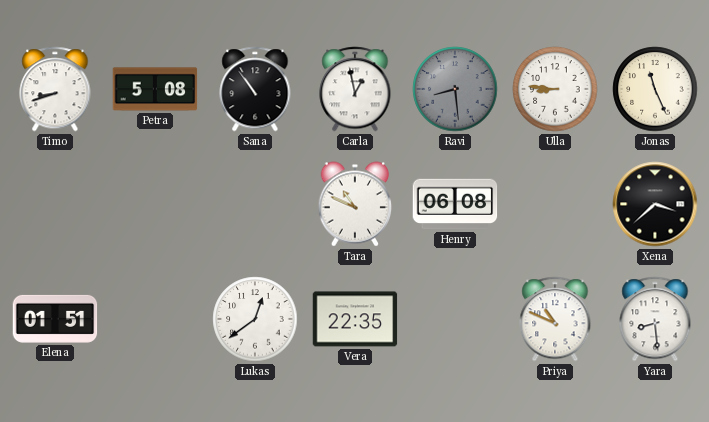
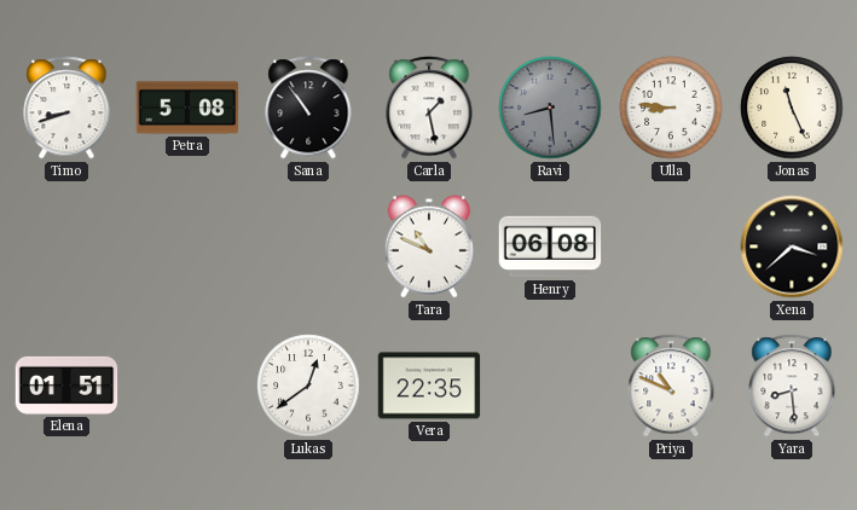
Carla: 12:58 -> 1:28
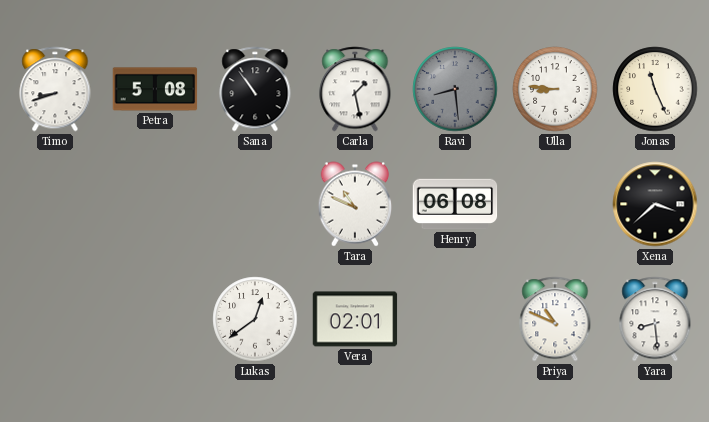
Elena: 01:51 -> none
Vera: 22:35 -> 02:01
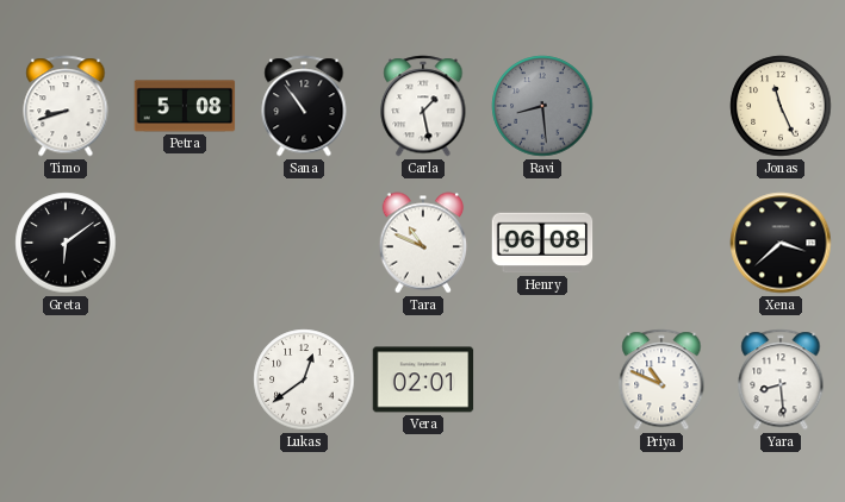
Ulla: 8:46 -> none
Greta: none -> 6:09
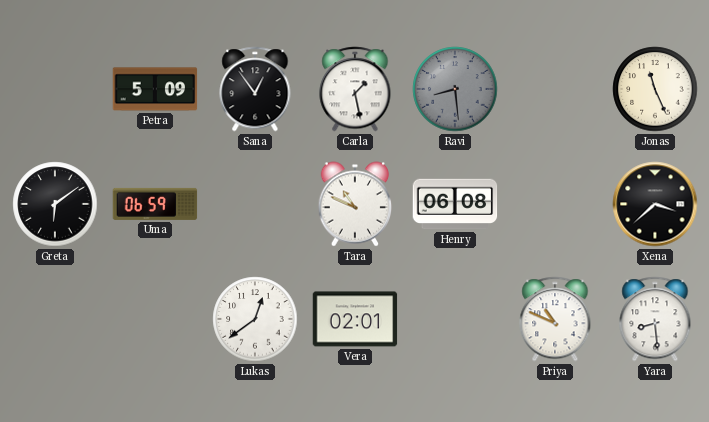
Timo: 8:42 -> none
Petra: 5:08 -> 5:09
Sana: 10:54 -> 12:54
Uma: none -> 06:59
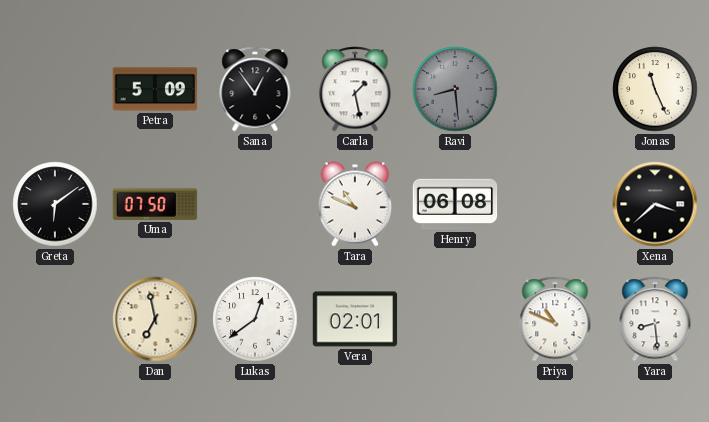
Uma: 06:59 -> 07:50
Dan: none -> 6:58
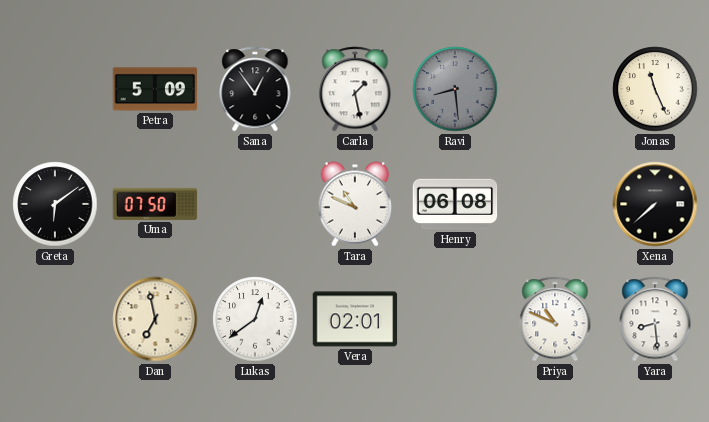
Xena: 3:38 -> 7:38
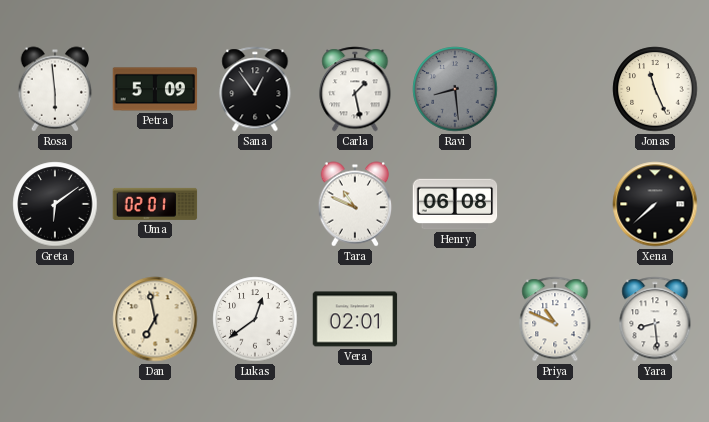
Rosa: none -> 5:59
Uma: 07:50 -> 02:01
